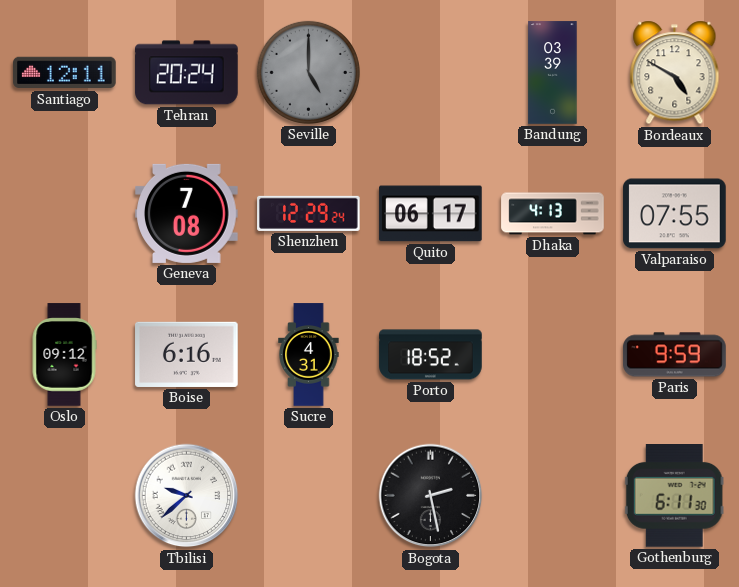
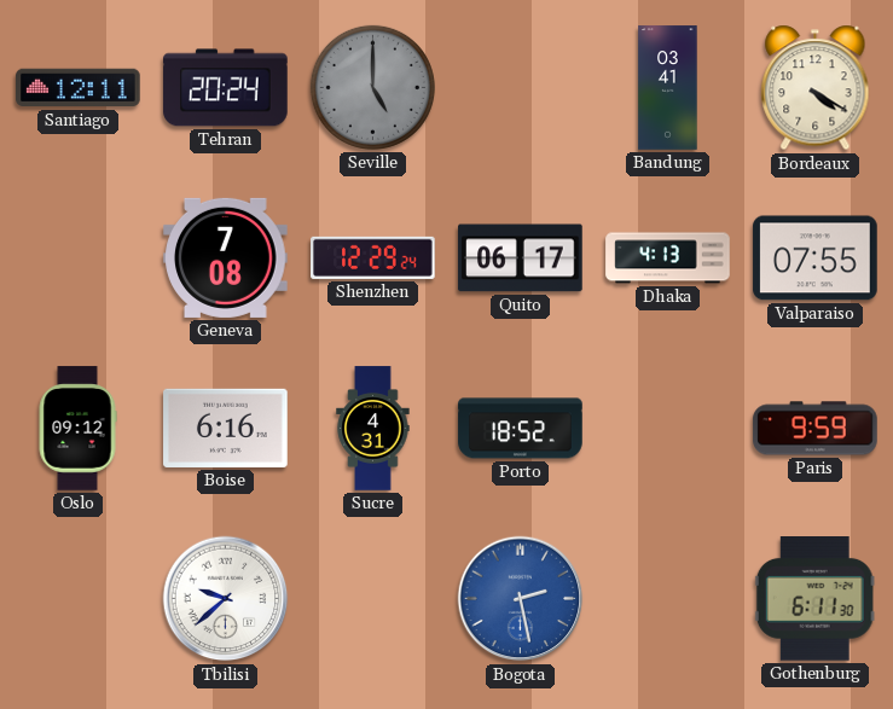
Bandung: 03:39 -> 03:41
Bordeaux: 4:50 -> 4:20
Bogota dial: black -> blue
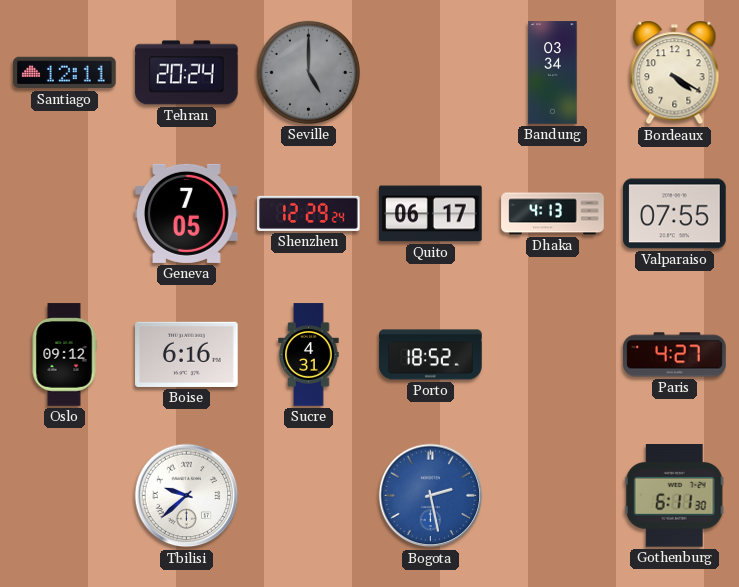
Bandung: 03:41 -> 03:34
Geneva: 7:08 -> 7:05
Paris: 9:59 -> 4:27
